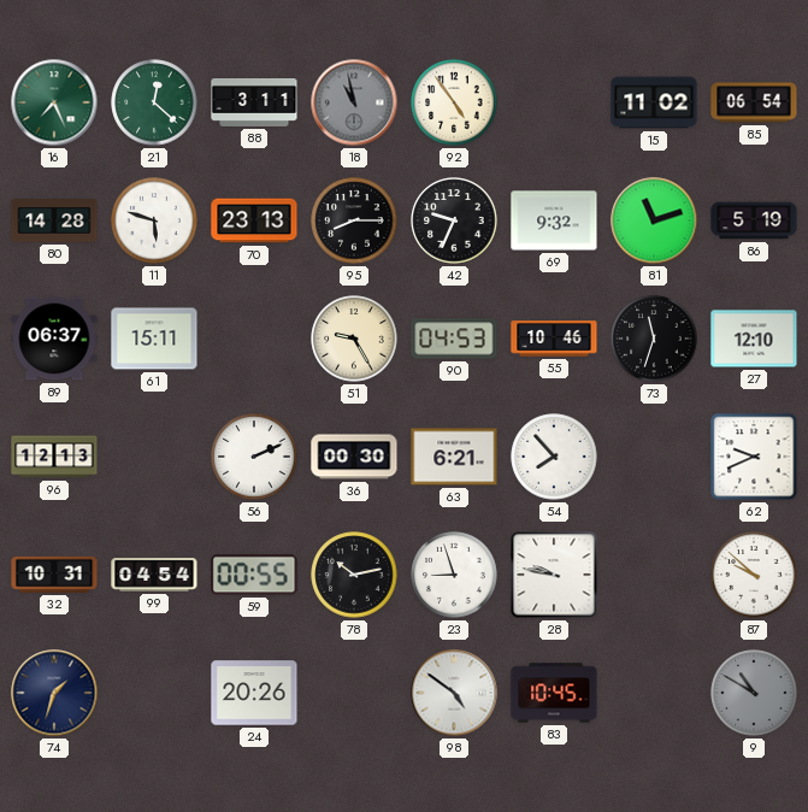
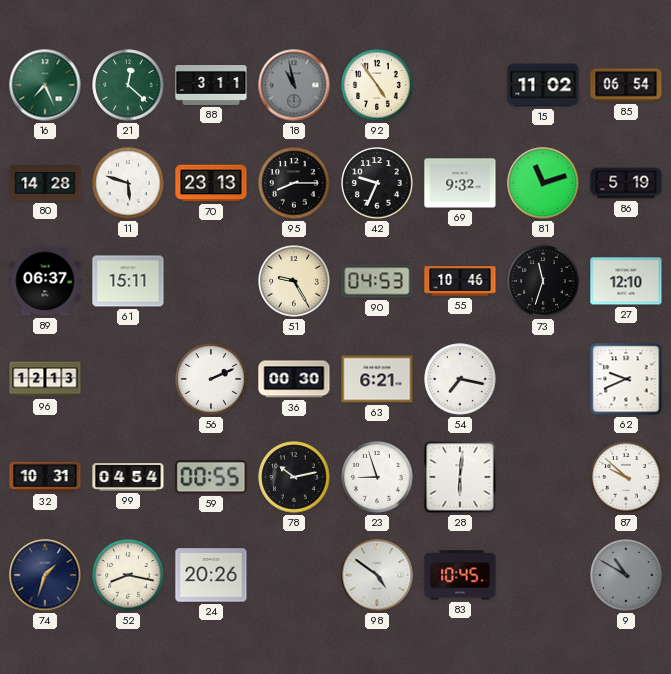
54: 7:53 -> 7:17
28: 9:47 -> 6:01
52: none -> 8:17
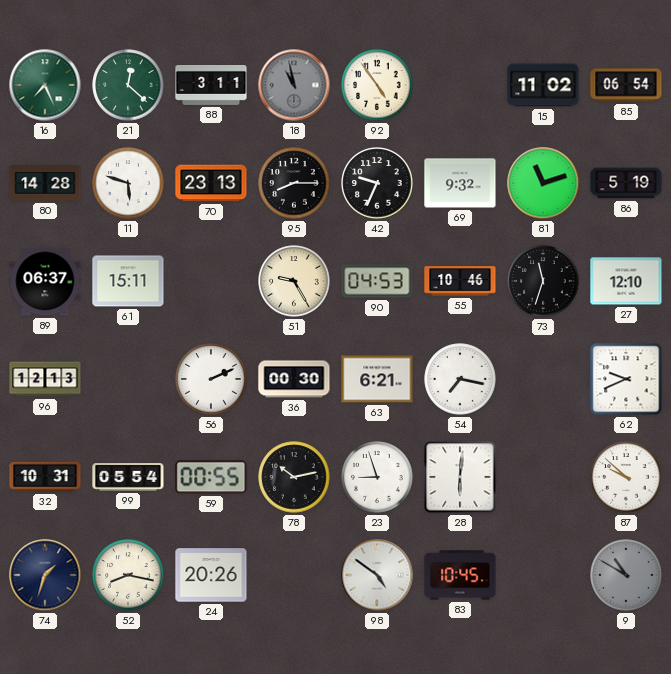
99: 04:54 -> 05:54
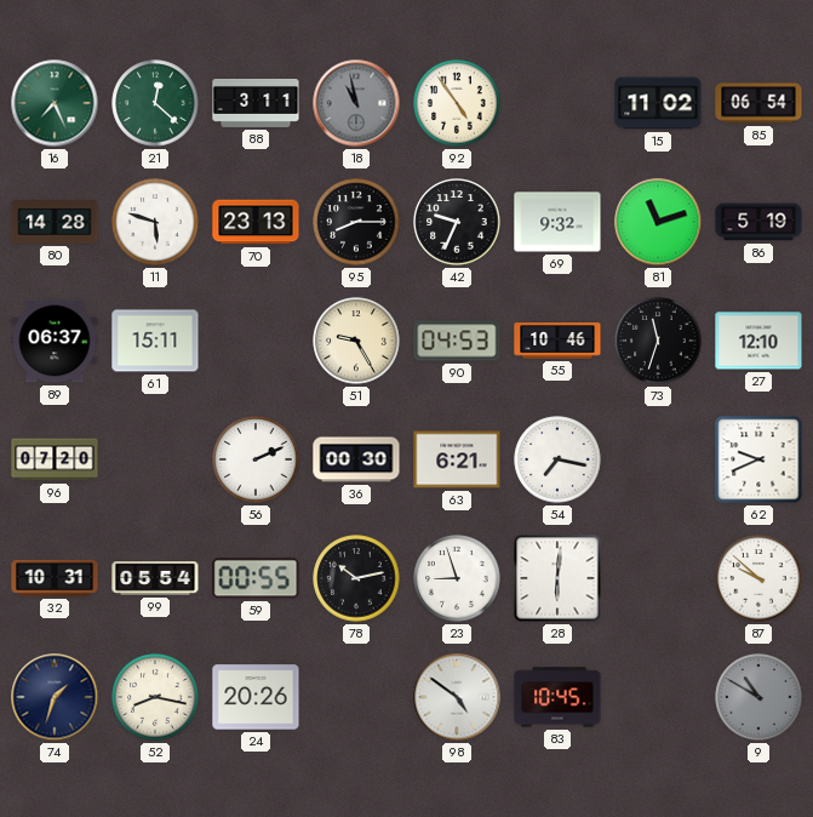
96: 12:13 -> 07:20
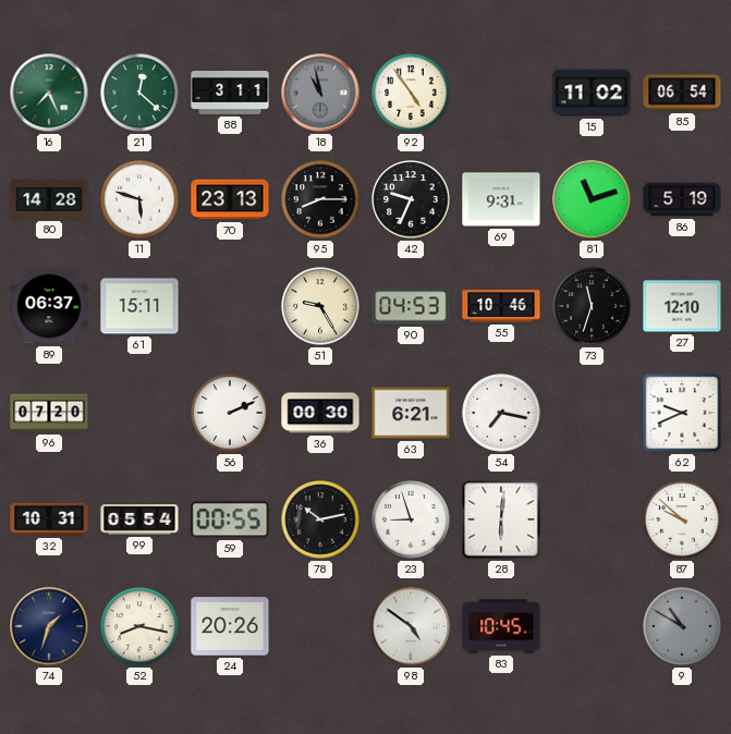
69: 9:32 -> 9:31
